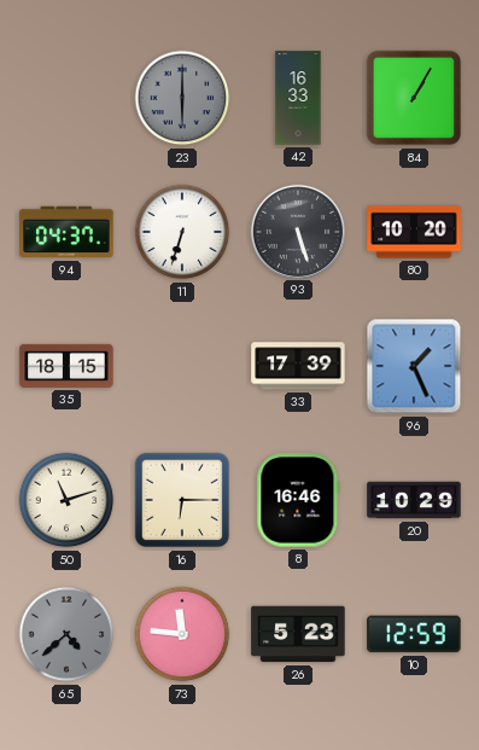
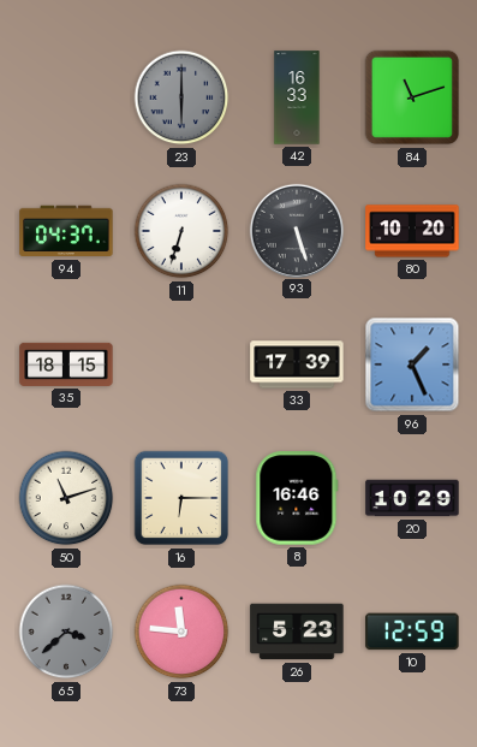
84: 1:05 -> 11:12
65: 4:38 -> 3:38
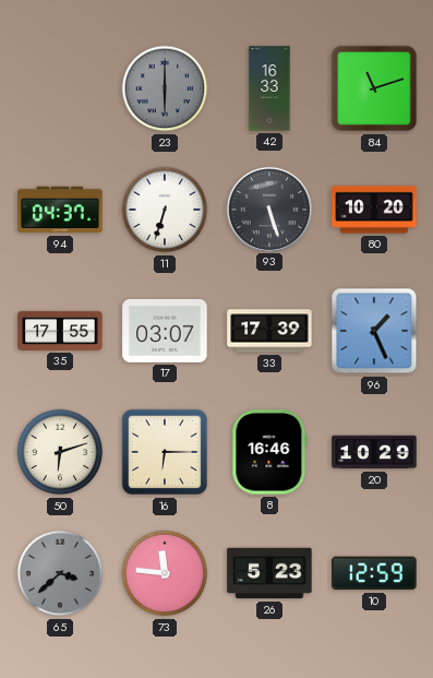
35: 18:15 -> 17:55
17: none -> 03:07
50: 11:12 -> 6:12
